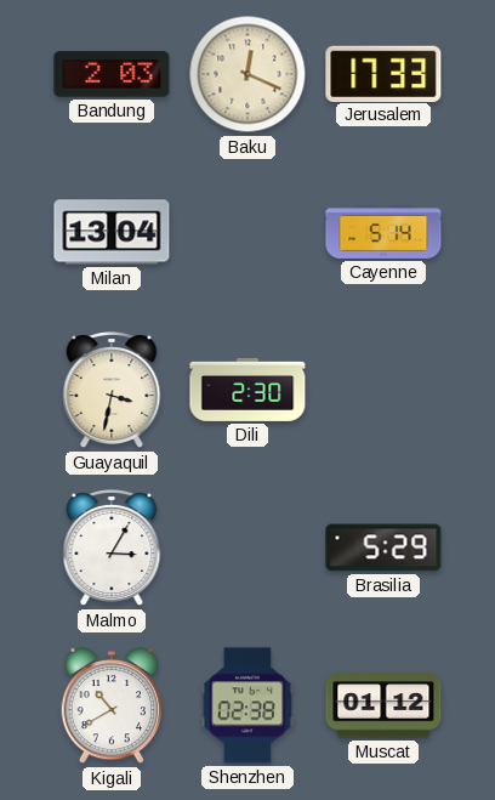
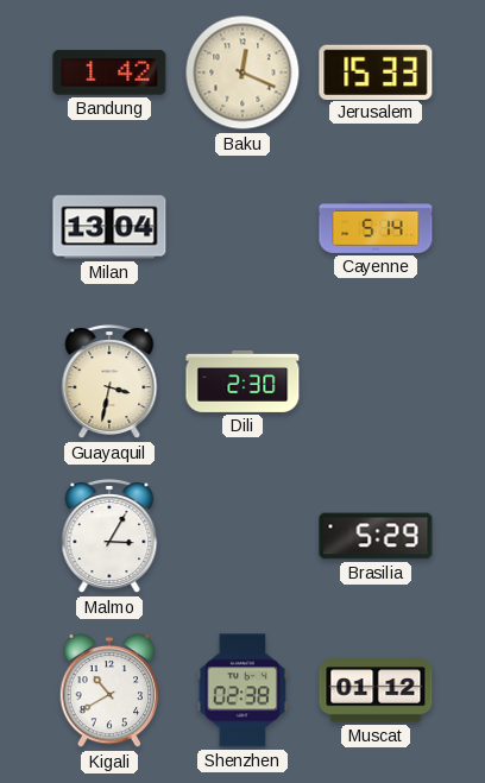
Bandung: 2:03 -> 1:42
Jerusalem: 17:33 -> 15:33
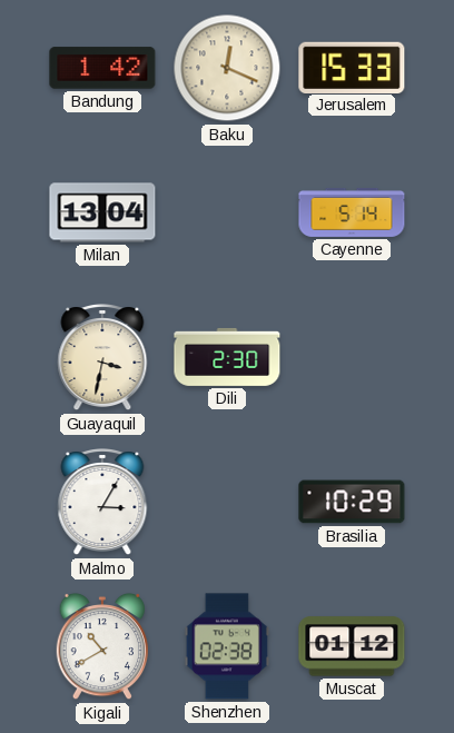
Brasilia: 5:29 -> 10:29
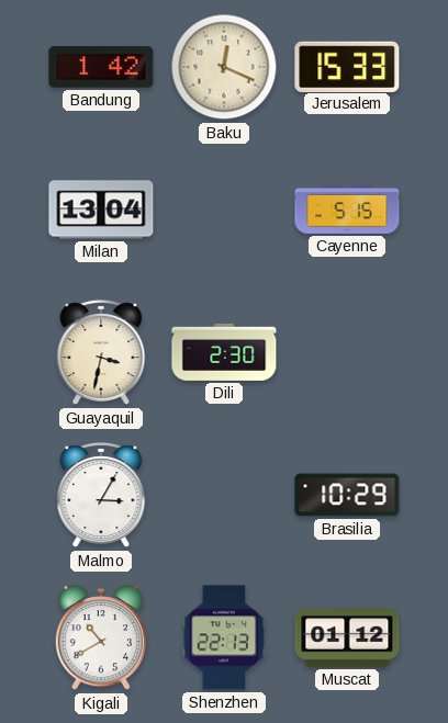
Cayenne: 5:14 -> 5:15
Shenzhen: 02:38 -> 22:13
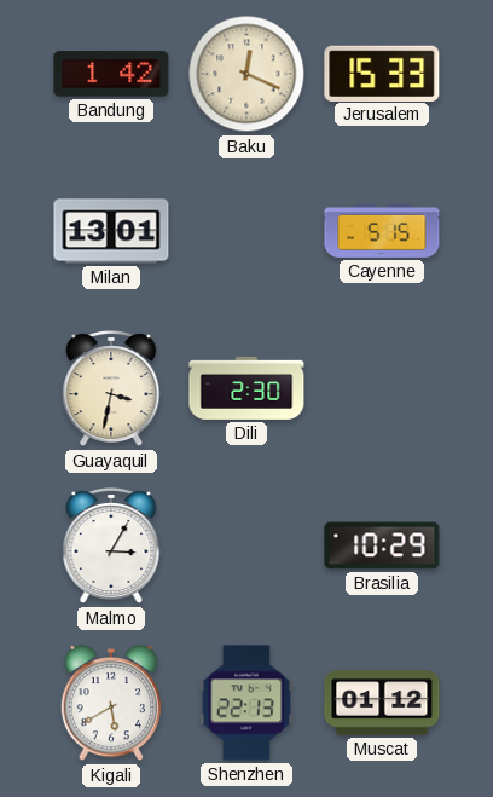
Milan: 13:04 -> 13:01
Kigali: 10:40 -> 5:40
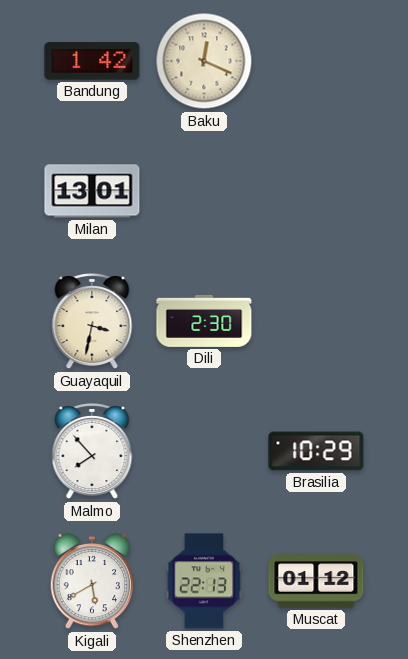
Jerusalem: 15:33 -> none
Cayenne: 5:15 -> none
Malmo: 3:05 -> 7:53
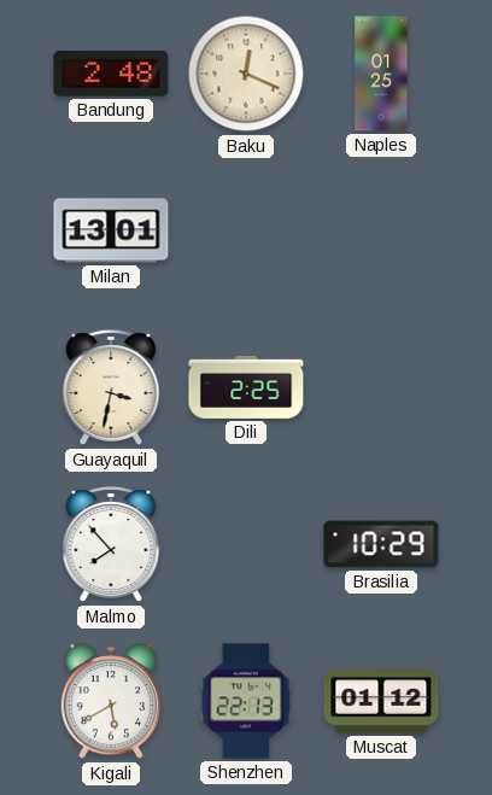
Bandung: 1:42 -> 2:48
Naples: none -> 01:25
Dili: 2:30 -> 2:25
